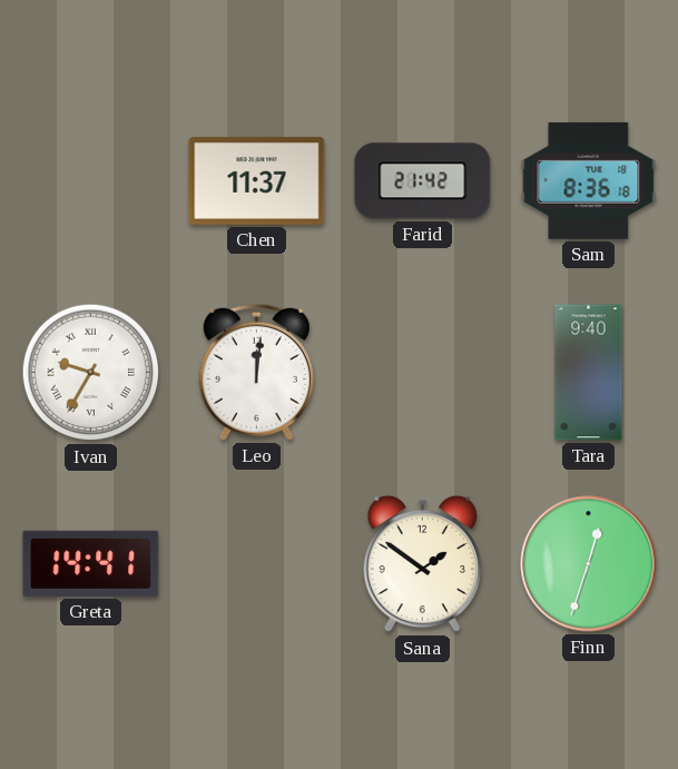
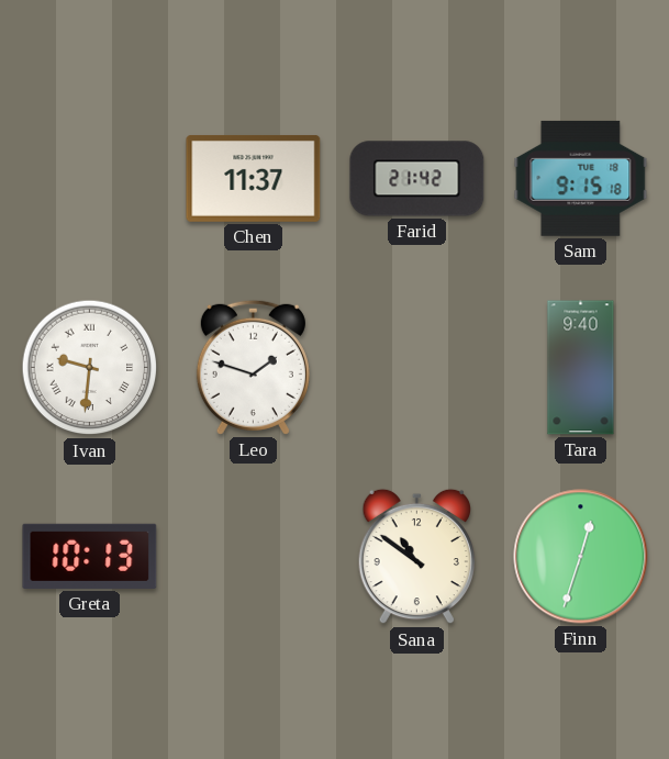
Sam: 8:36 -> 9:15
Ivan: 9:35 -> 9:31
Leo: 12:01 -> 1:48
Greta: 14:41 -> 10:13
Sana: 1:51 -> 10:51
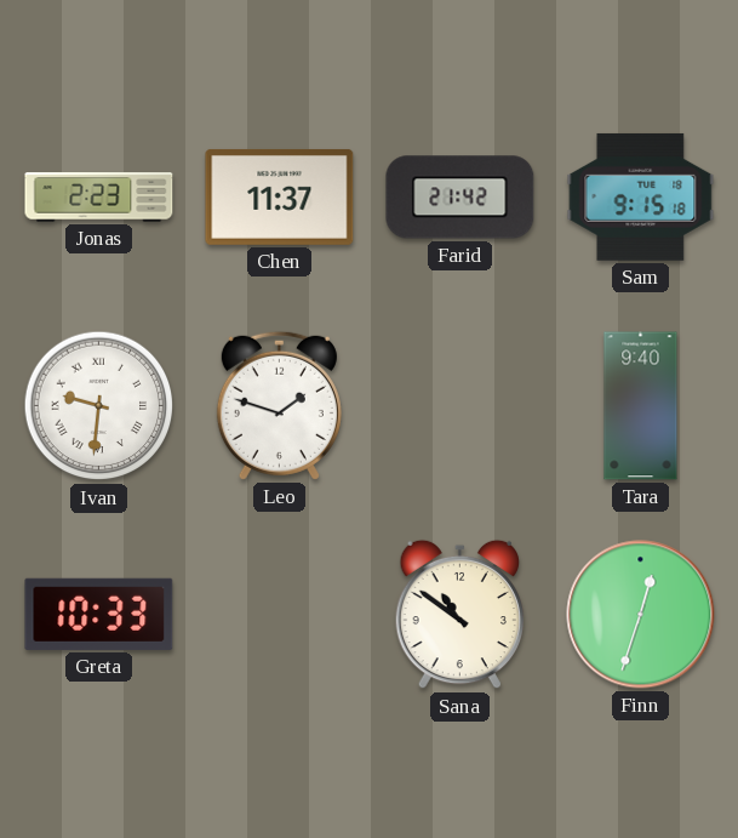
Jonas: none -> 2:23
Greta: 10:13 -> 10:33
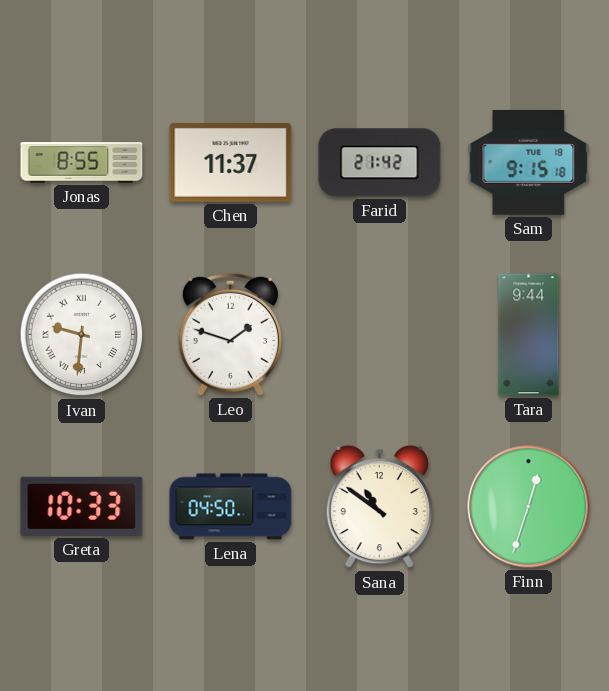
Jonas: 2:23 -> 8:55
Tara: 9:40 -> 9:44
Lena: none -> 04:50
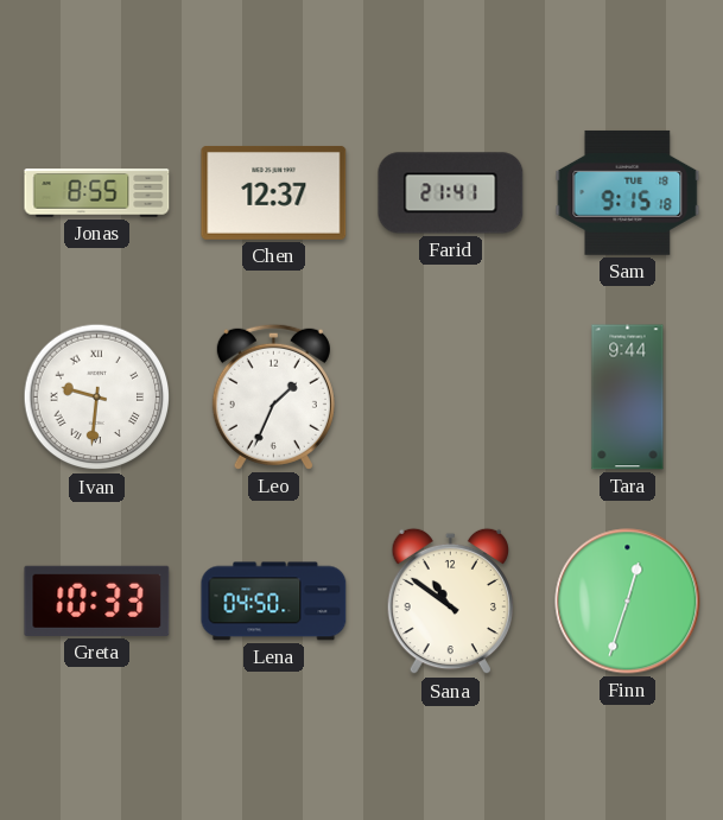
Chen: 11:37 -> 12:37
Farid: 21:42 -> 21:41
Leo: 1:48 -> 1:34
